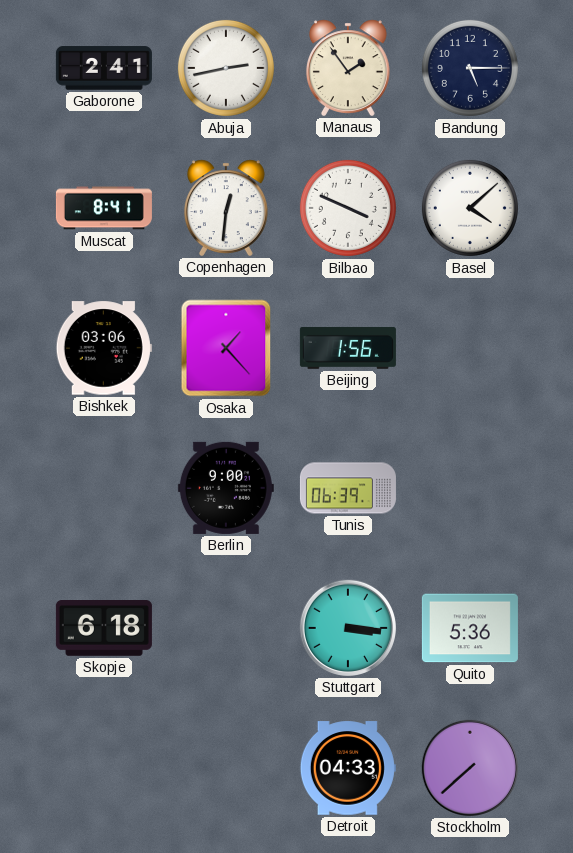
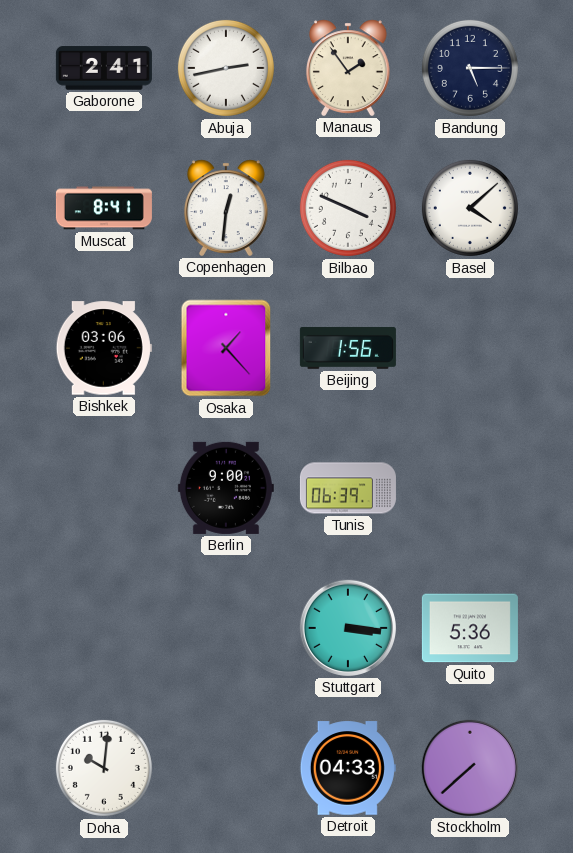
Skopje: 6:18 -> none
Doha: none -> 10:01
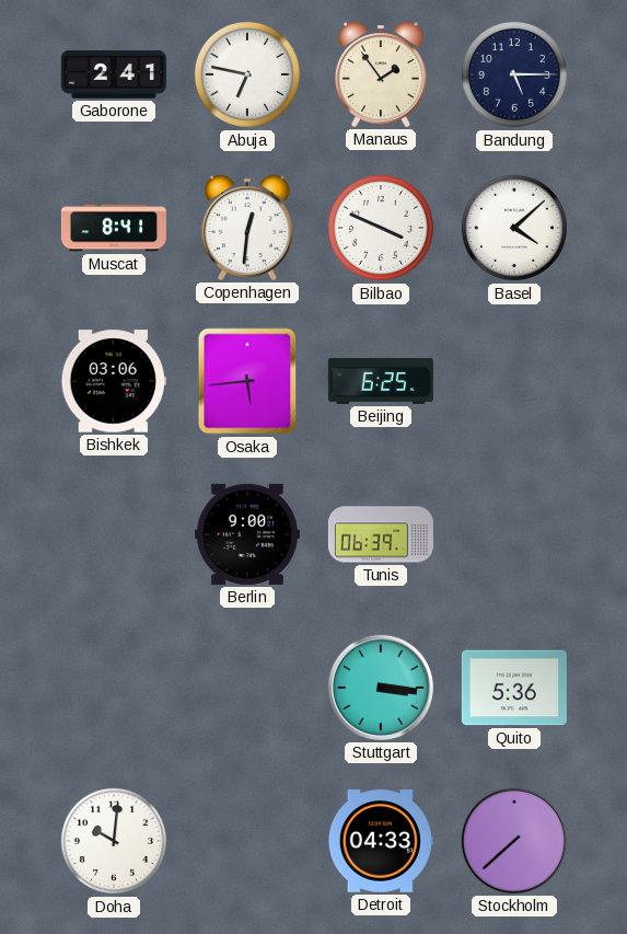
Abuja: 2:43 -> 6:47
Osaka: 1:23 -> 5:44
Beijing: 1:56 -> 6:25
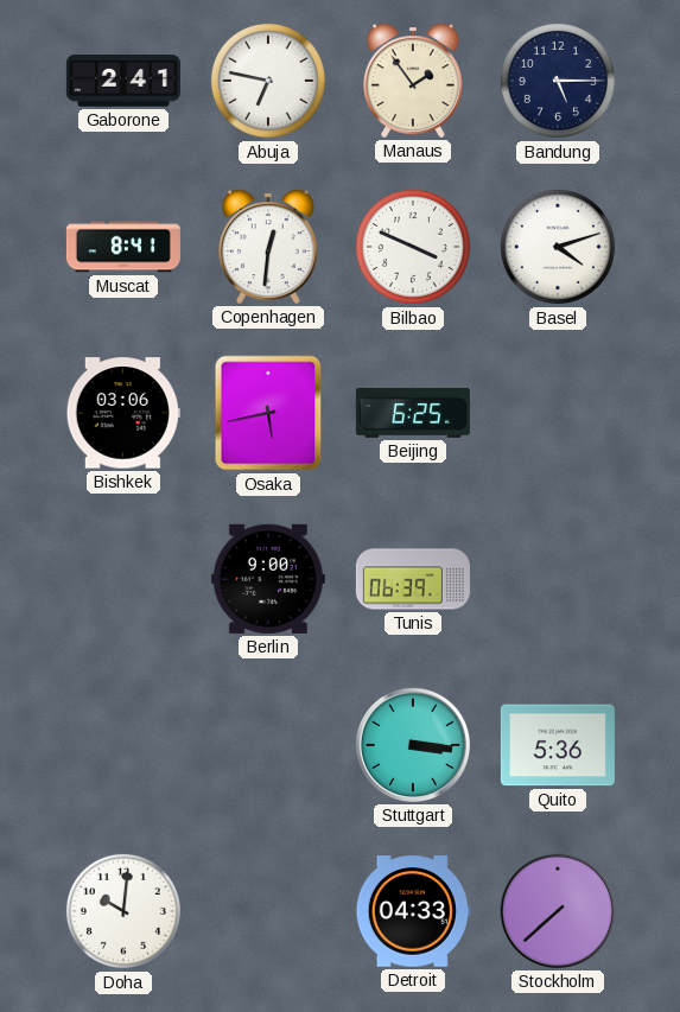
Basel: 4:08 -> 4:12
Osaka: 5:44 -> 5:43
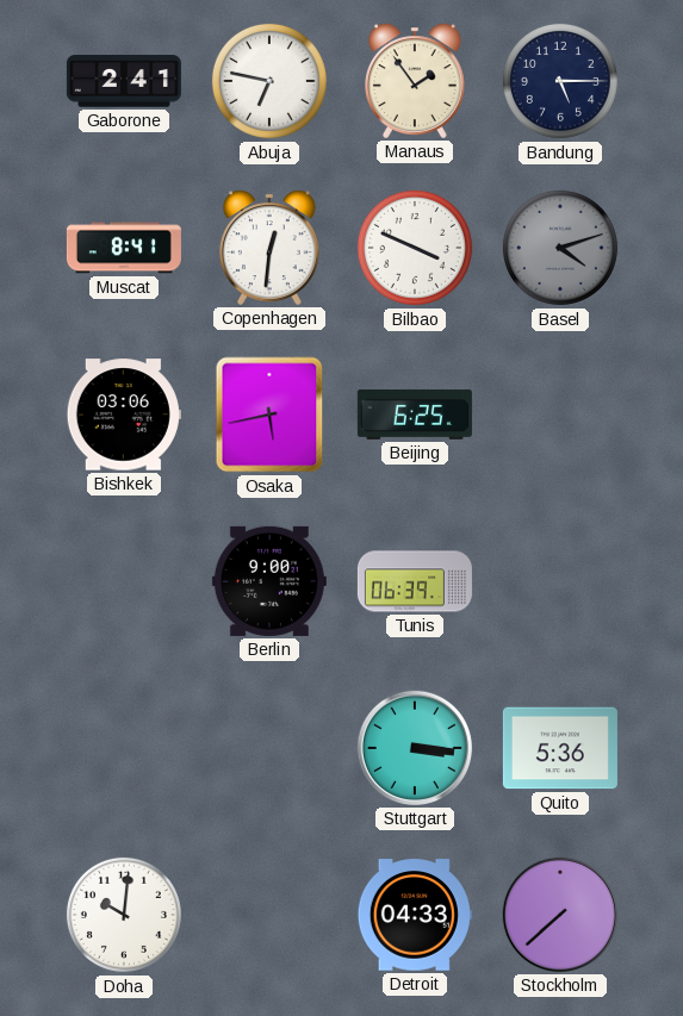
Basel dial: white -> grey
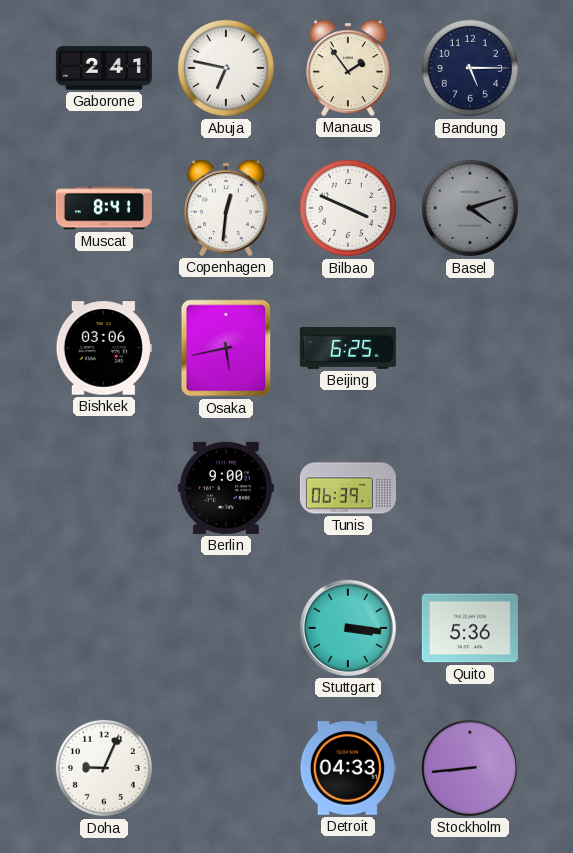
Doha: 10:01 -> 9:04
Stockholm: 7:38 -> 8:44
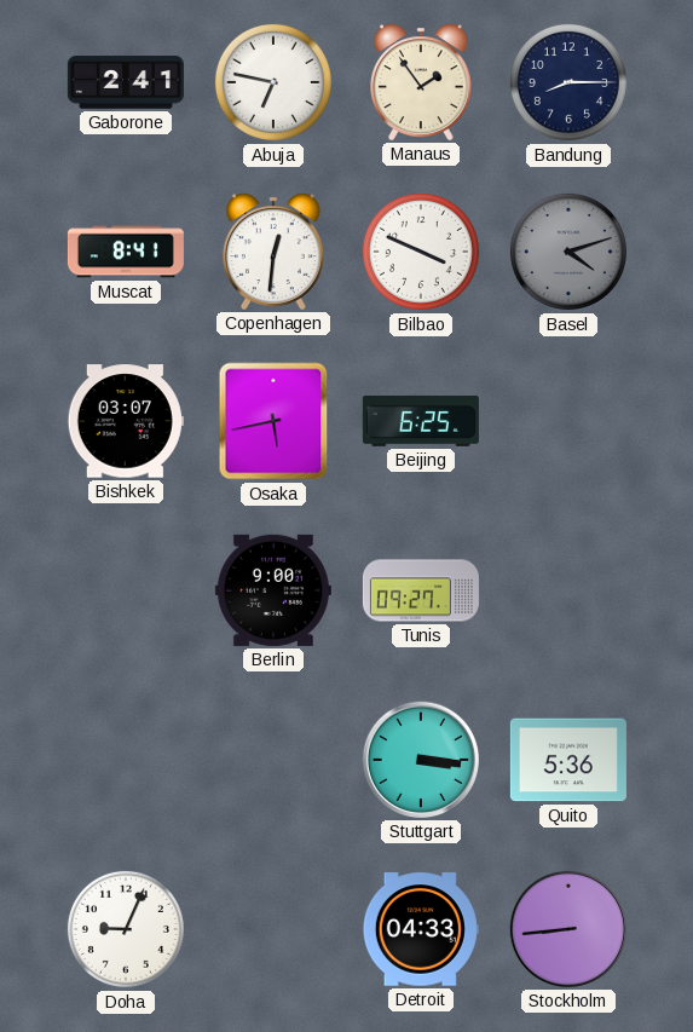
Bandung: 5:15 -> 8:15
Bishkek: 03:06 -> 03:07
Tunis: 06:39 -> 09:27
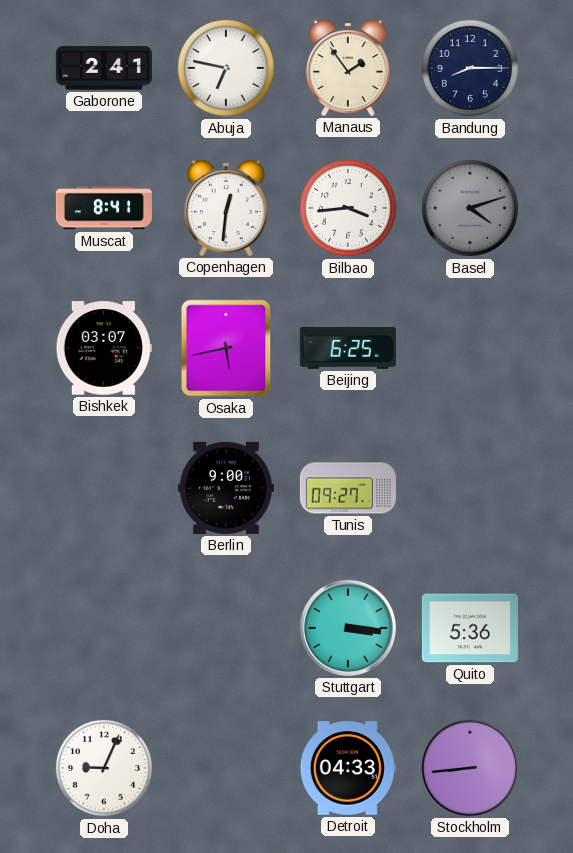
Bilbao: 3:49 -> 3:44
